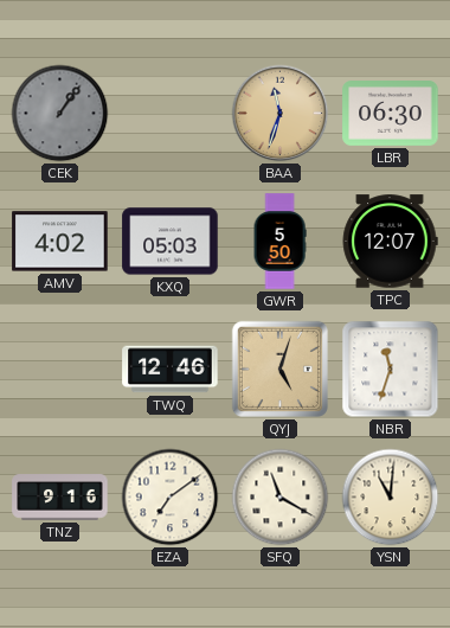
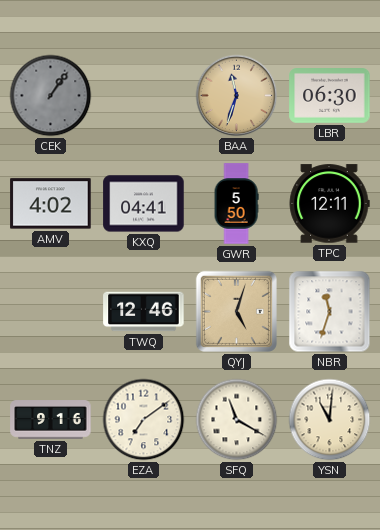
KXQ: 05:03 -> 04:41
TPC: 12:07 -> 12:11
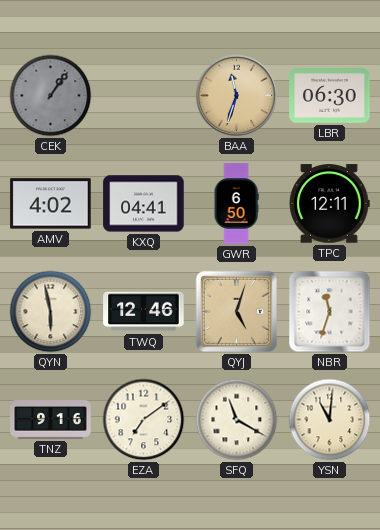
GWR: 5:50 -> 6:50
QYN: none -> 5:58
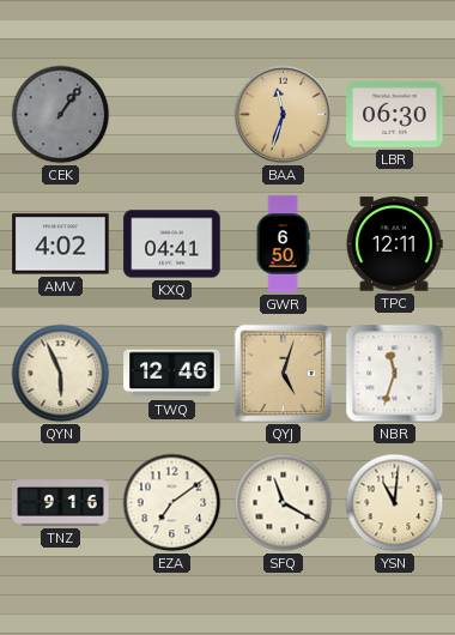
QYN: 5:58 -> 5:56
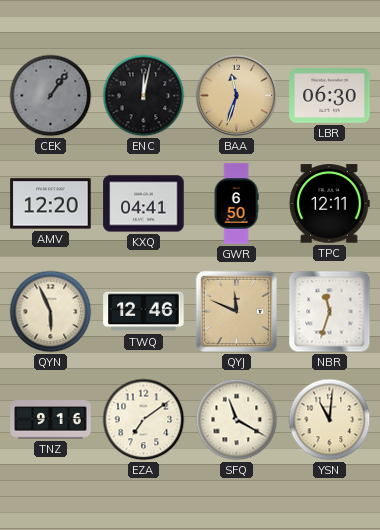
ENC: none -> 12:02
AMV: 4:02 -> 12:20
QYJ: 5:03 -> 11:49
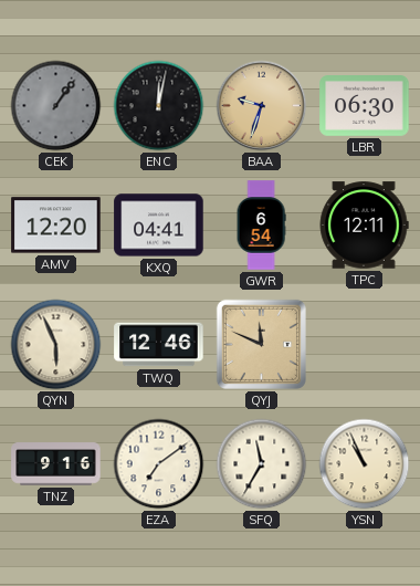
BAA: 11:33 -> 9:33
GWR: 6:50 -> 6:54
NBR: 11:33 -> none
SFQ: 11:20 -> 11:35
YSN: 11:01 -> 10:56
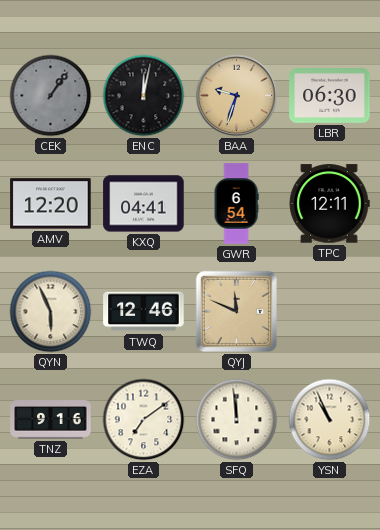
SFQ: 11:35 -> 11:59
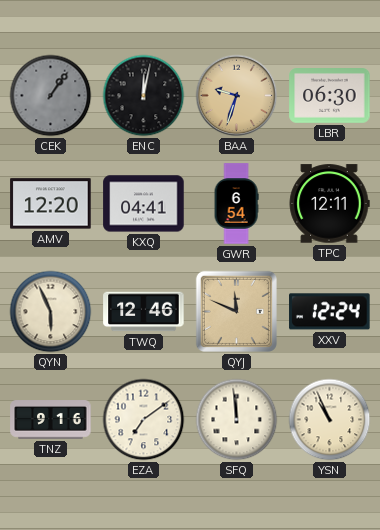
XXV: none -> 12:24
